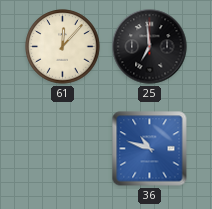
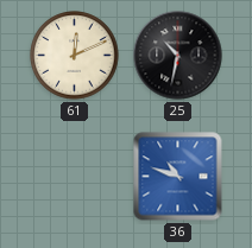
61: 12:07 -> 12:11
25: 6:59 -> 10:32
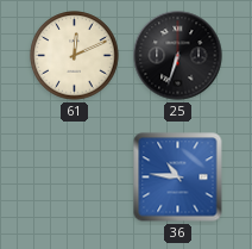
25: 10:32 -> 6:33
36: 10:48 -> 10:46
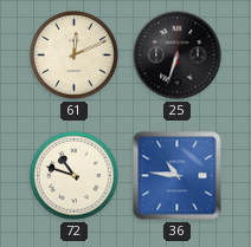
72: none -> 10:48
